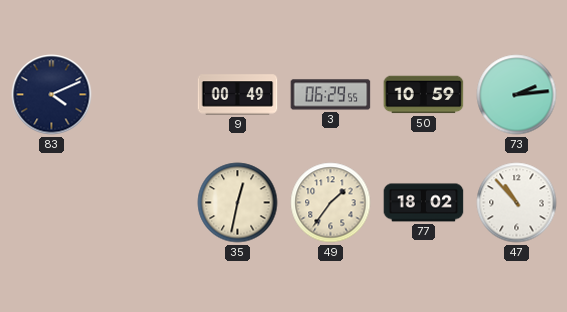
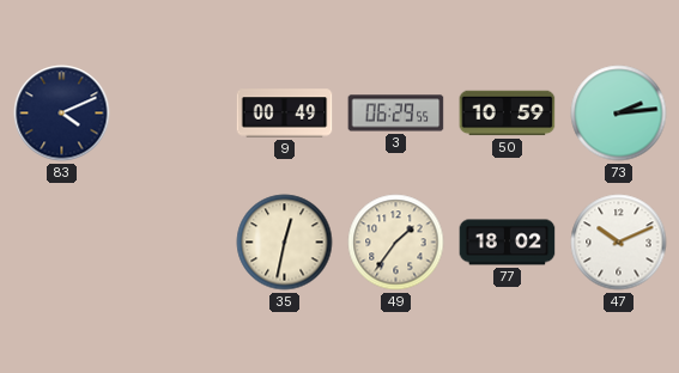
47: 10:53 -> 10:11
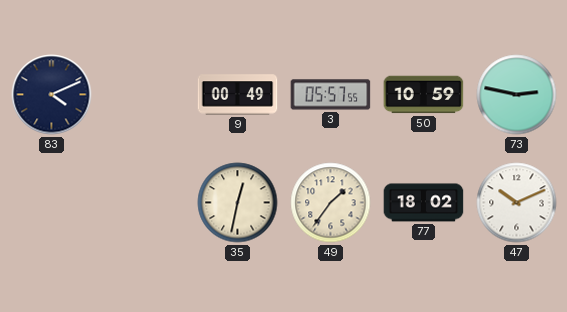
3: 06:29 -> 05:57
73: 2:14 -> 2:47
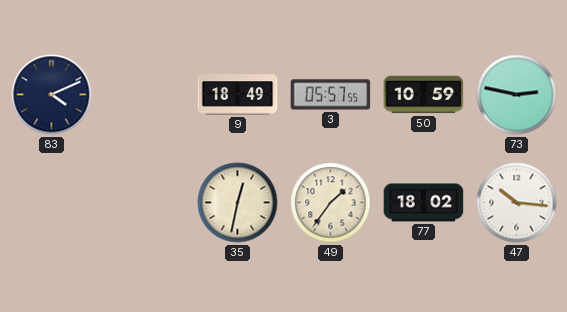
9: 00:49 -> 18:49
47: 10:11 -> 10:16
